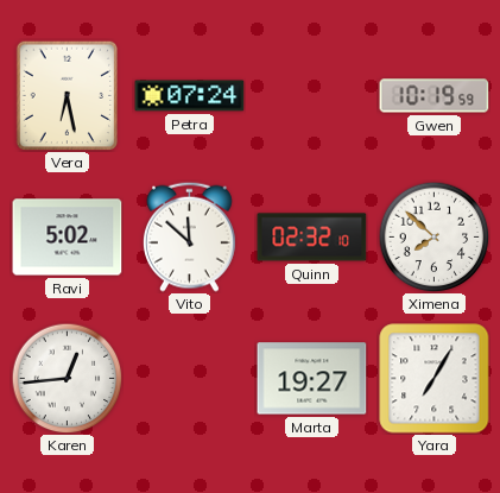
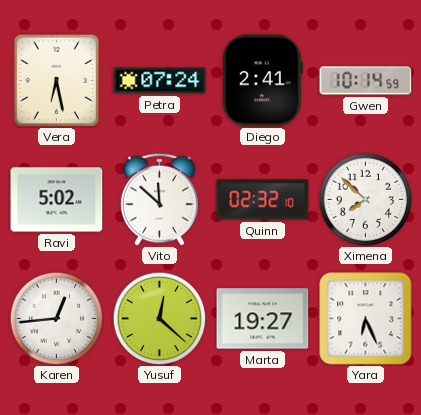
Diego: none -> 2:41
Gwen: 10:19 -> 10:14
Yusuf: none -> 12:22
Yara: 7:05 -> 6:26
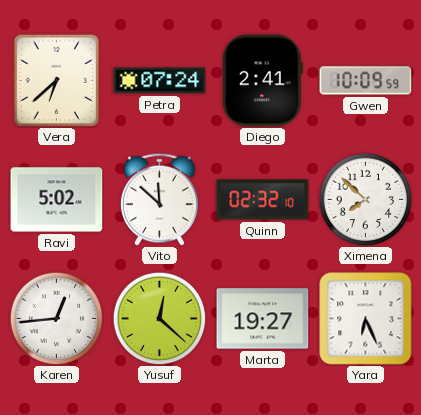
Vera: 6:28 -> 6:38
Gwen: 10:14 -> 10:09
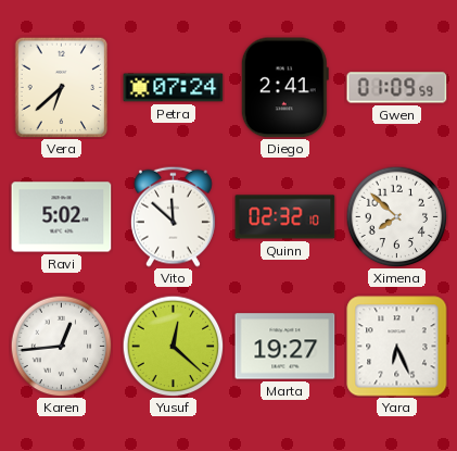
Gwen: 10:09 -> 01:09
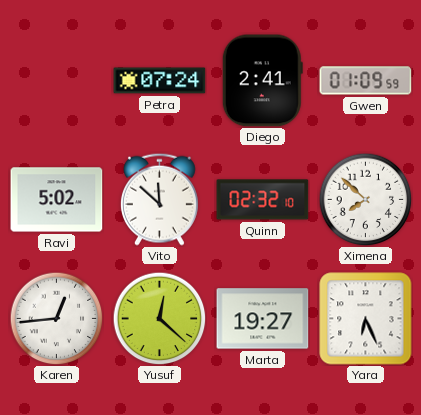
Vera: 6:38 -> none
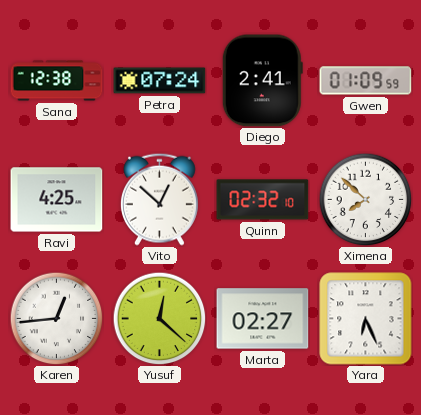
Sana: none -> 12:38
Ravi: 5:02 -> 4:25
Vito: 11:52 -> 12:52
Marta: 19:27 -> 02:27
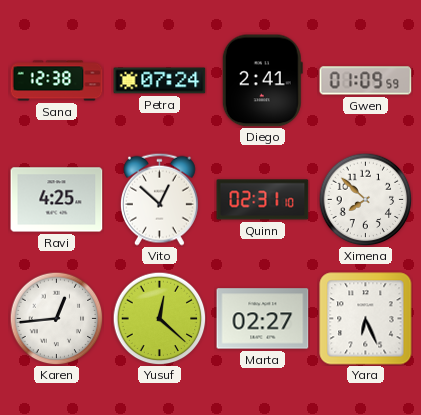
Quinn: 02:32 -> 02:31
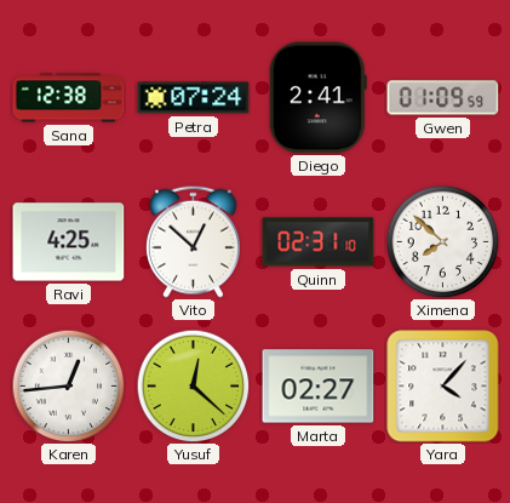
Yara: 6:26 -> 4:07
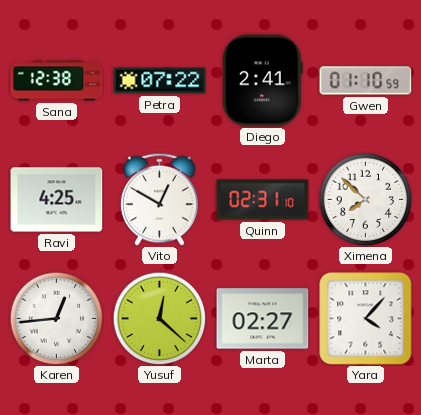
Petra: 07:24 -> 07:22
Gwen: 01:09 -> 01:10
Vito: 12:52 -> 12:50
